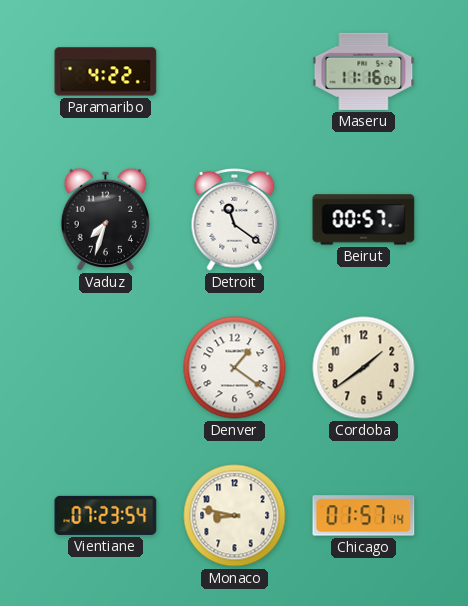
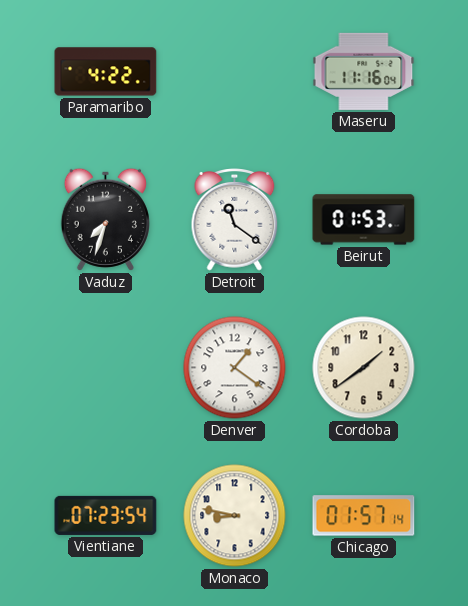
Beirut: 00:57 -> 01:53
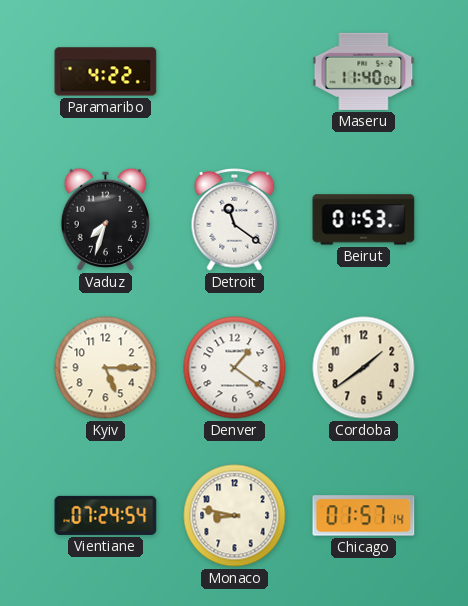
Maseru: 11:16 -> 11:40
Kyiv: none -> 5:15
Vientiane: 07:23 -> 07:24
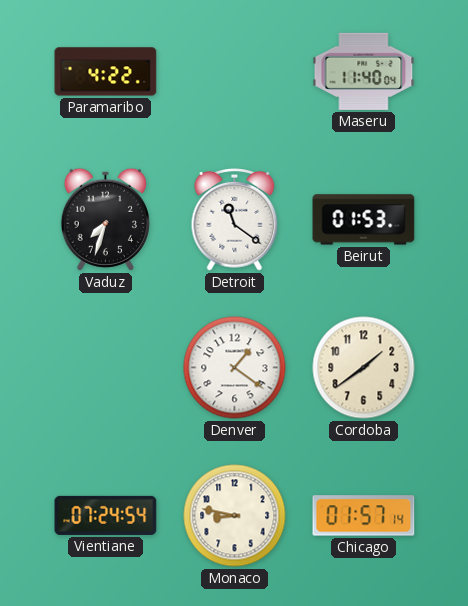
Kyiv: 5:15 -> none
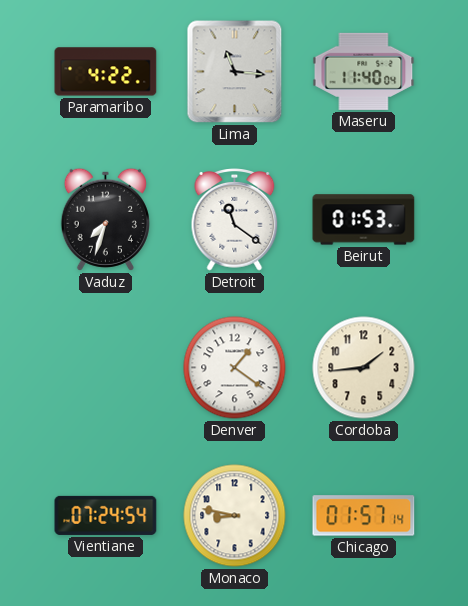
Lima: none -> 11:16
Cordoba: 1:39 -> 1:44
